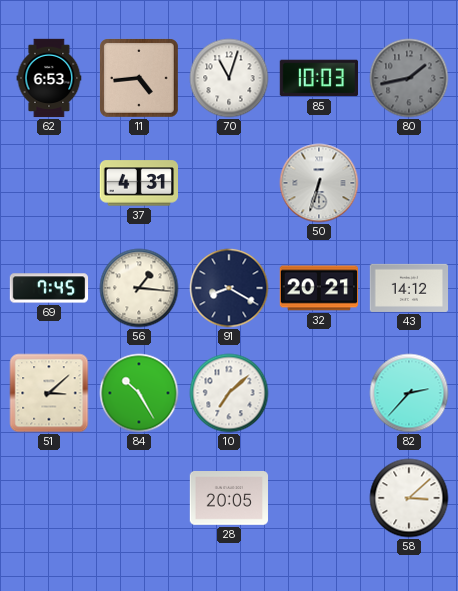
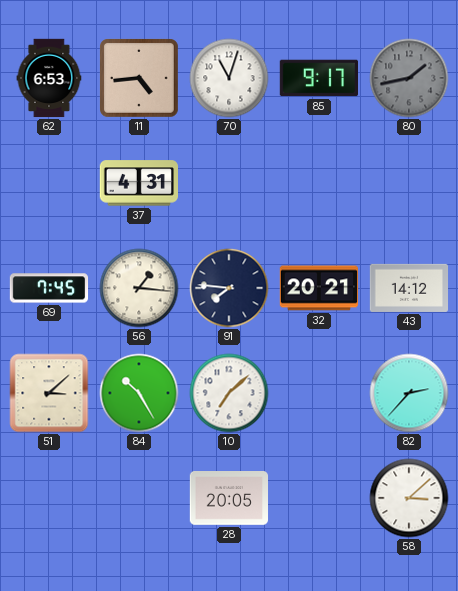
85: 10:03 -> 9:17
50: 6:33 -> none
91: 8:20 -> 7:46
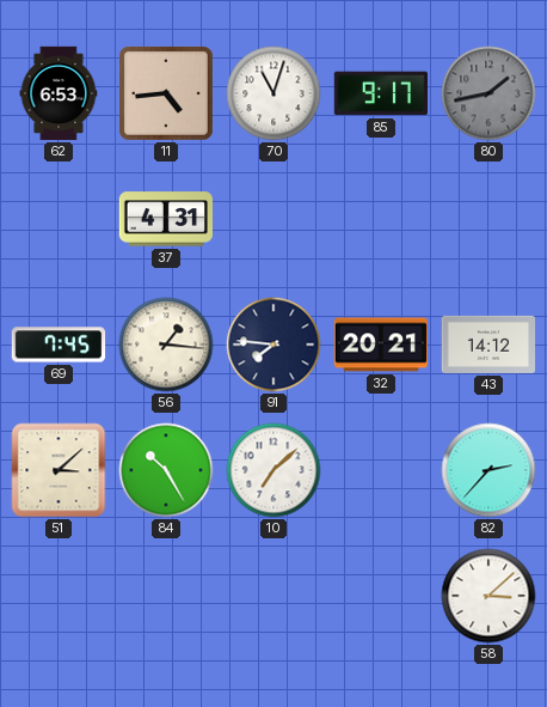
28: 20:05 -> none
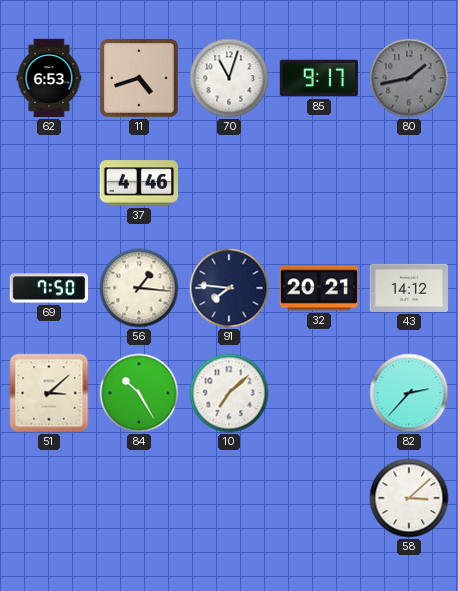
11: 4:44 -> 4:42
37: 4:31 -> 4:46
69: 7:45 -> 7:50
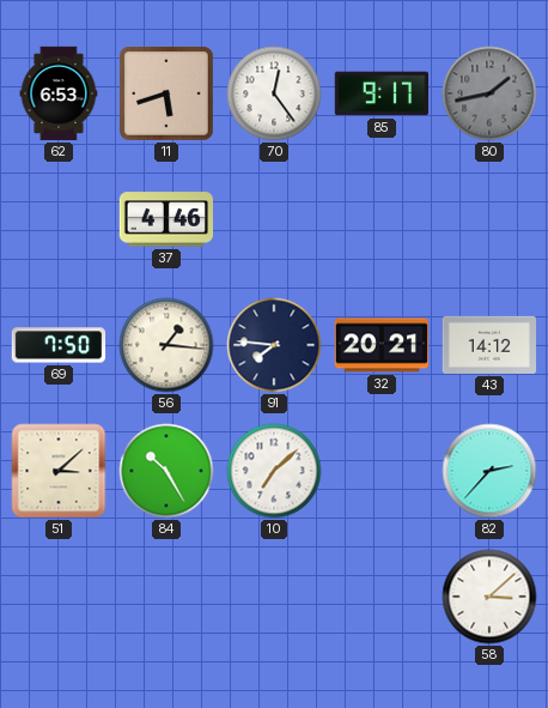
11: 4:42 -> 5:42
70: 11:03 -> 12:24
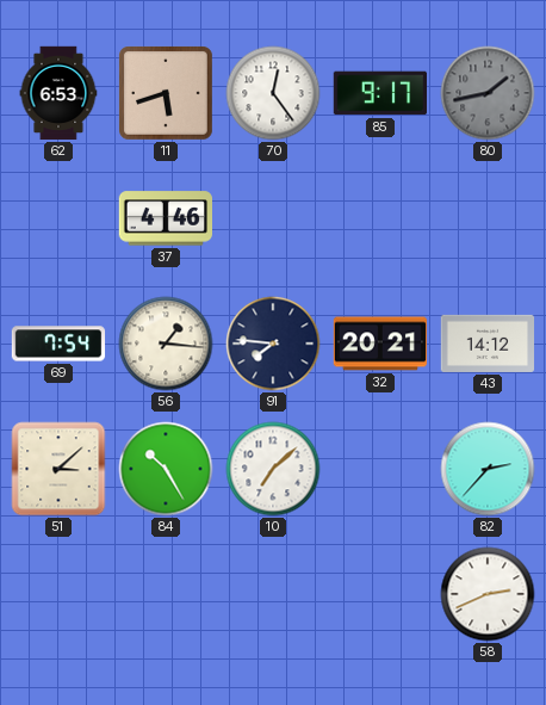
69: 7:50 -> 7:54
58: 3:08 -> 2:41
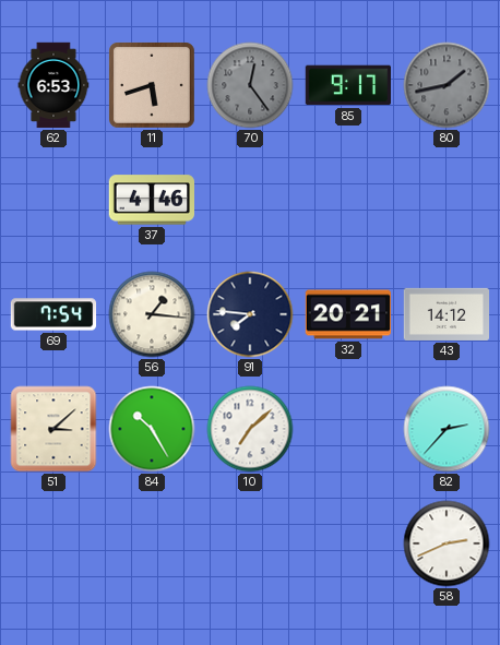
70 dial: white -> grey
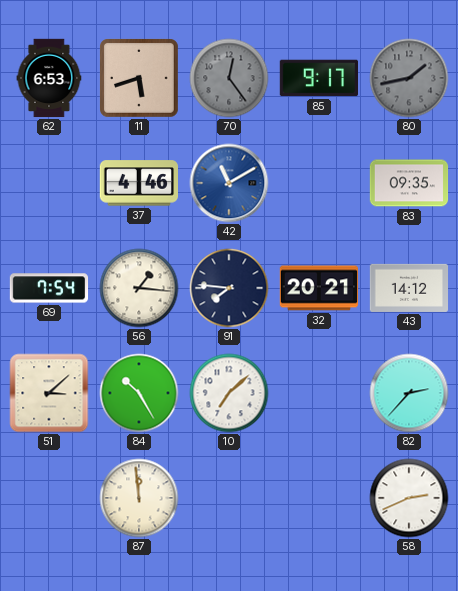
42: none -> 11:10
83: none -> 09:35
87: none -> 11:59
